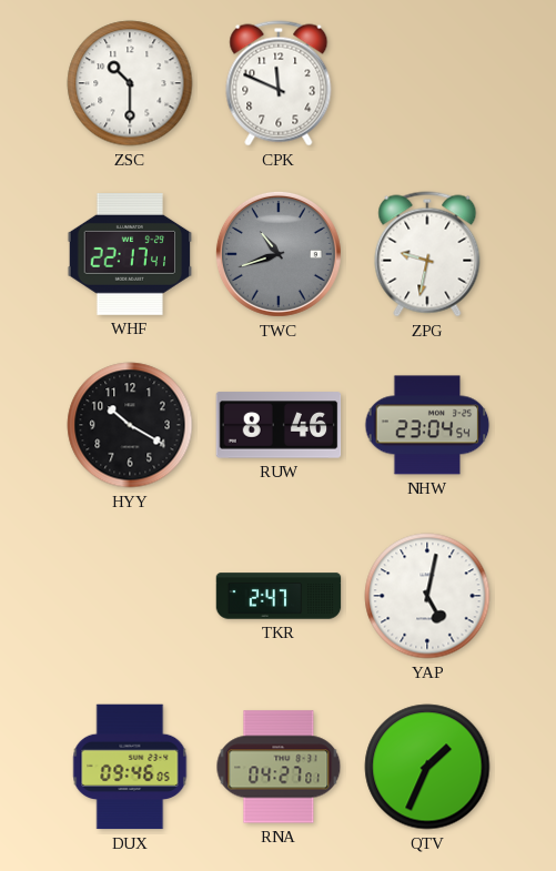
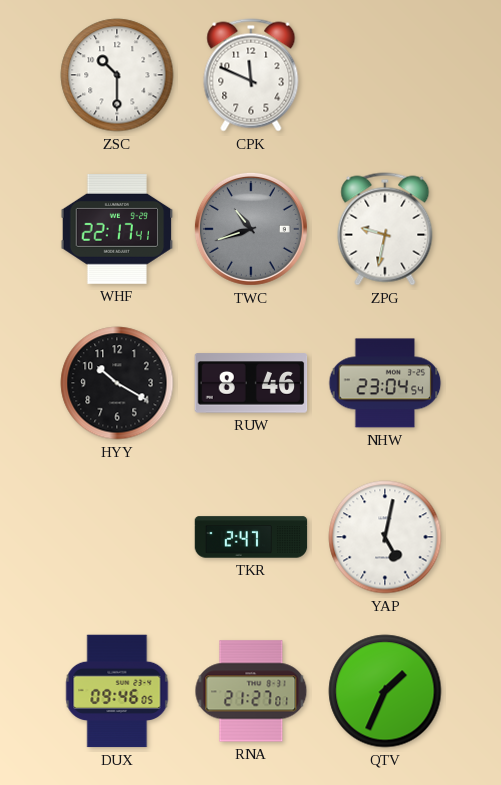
RNA: 04:27 -> 21:27
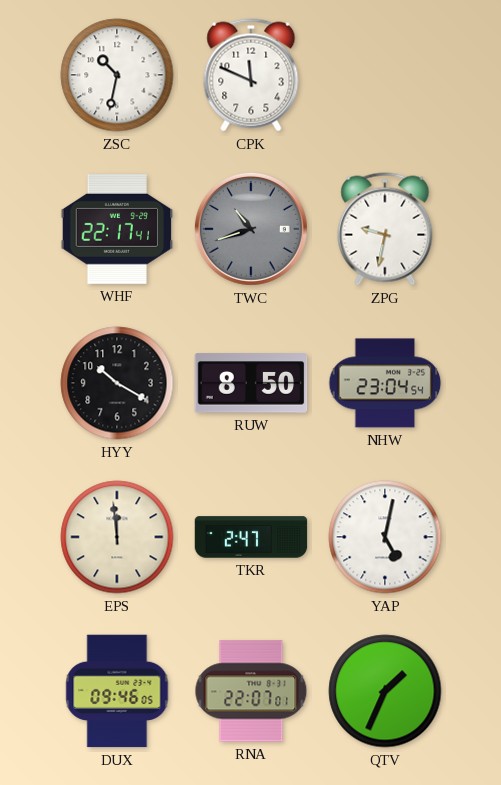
ZSC: 10:30 -> 10:32
RUW: 8:46 -> 8:50
EPS: none -> 11:59
RNA: 21:27 -> 22:07
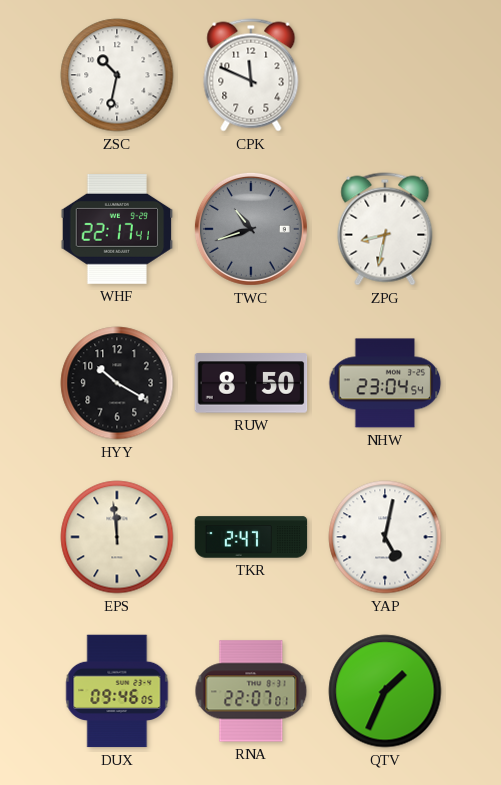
ZPG: 9:32 -> 8:32
